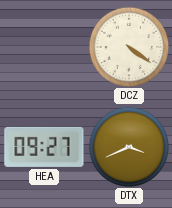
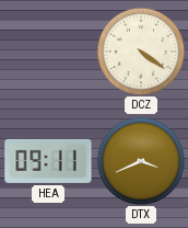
HEA: 09:27 -> 09:11
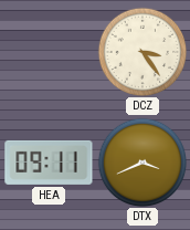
DCZ: 4:21 -> 3:24
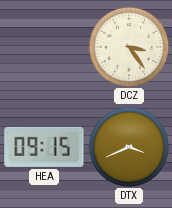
HEA: 09:11 -> 09:15
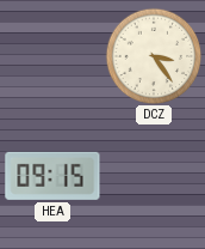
DTX: 3:41 -> none
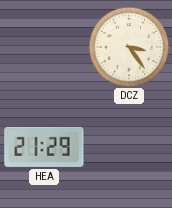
HEA: 09:15 -> 21:29
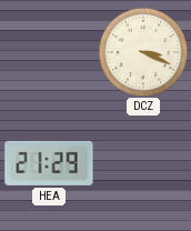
DCZ: 3:24 -> 3:19
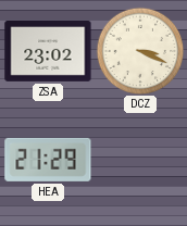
ZSA: none -> 23:02
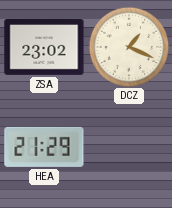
DCZ: 3:19 -> 1:19
